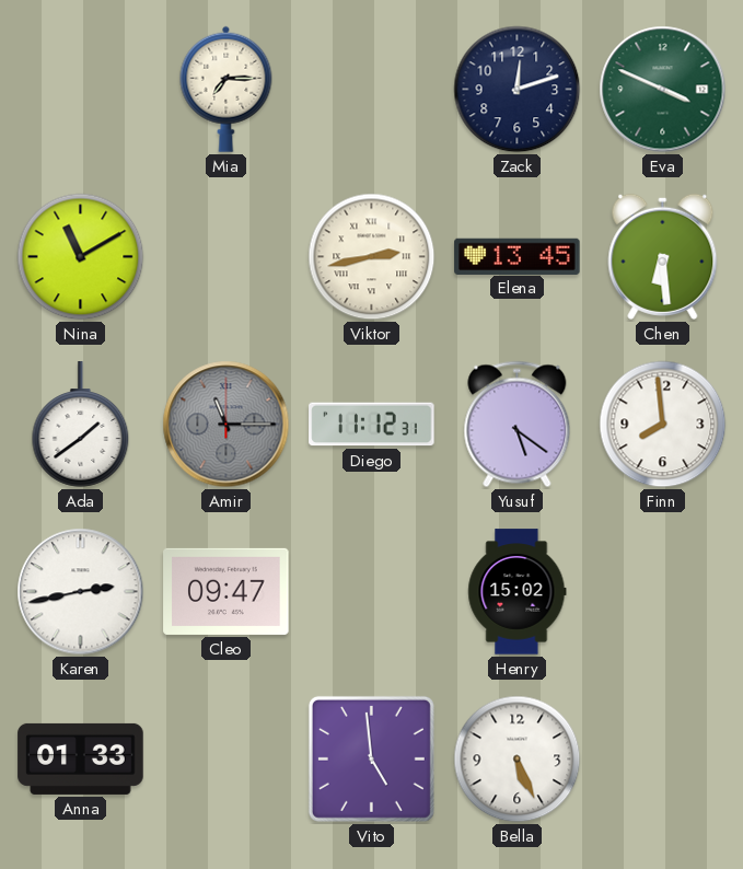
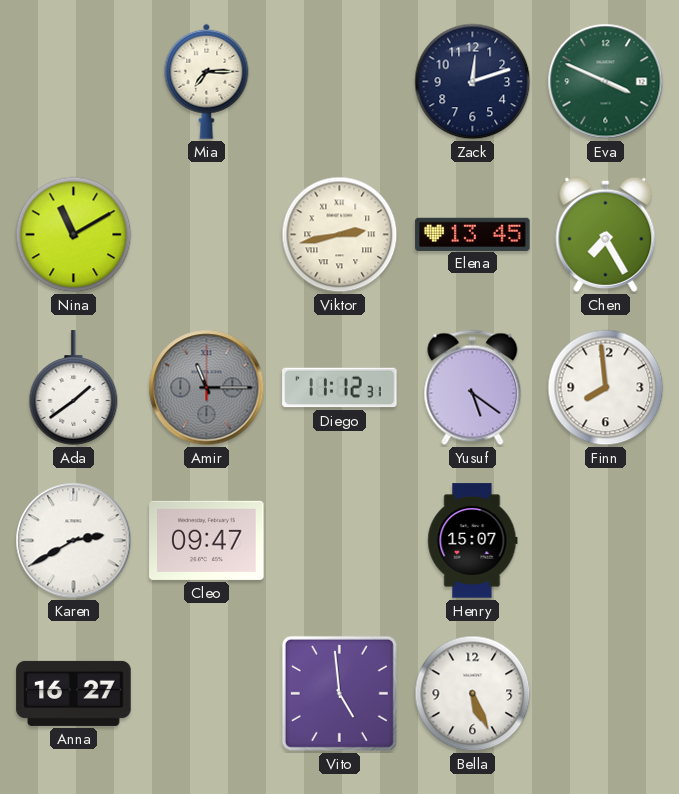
Chen: 6:29 -> 7:25
Karen: 2:43 -> 2:40
Henry: 15:02 -> 15:07
Anna: 01:33 -> 16:27
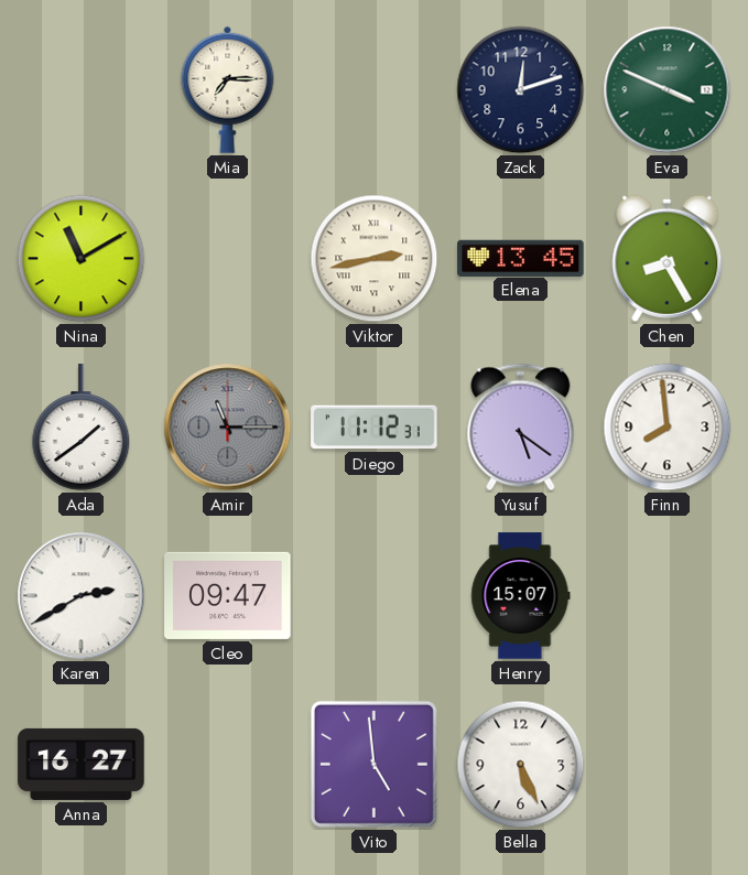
Chen: 7:25 -> 8:25
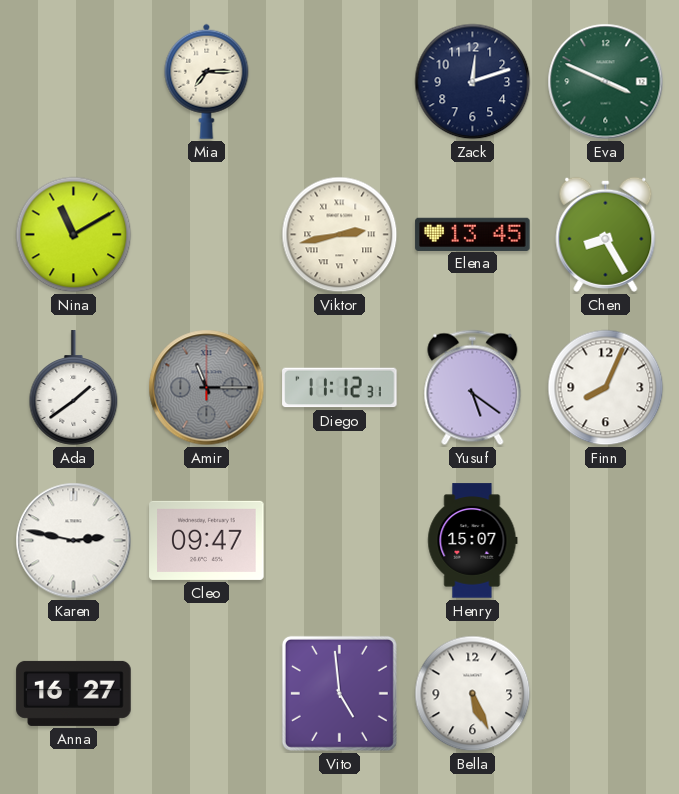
Finn: 7:59 -> 8:04
Karen: 2:40 -> 2:47
